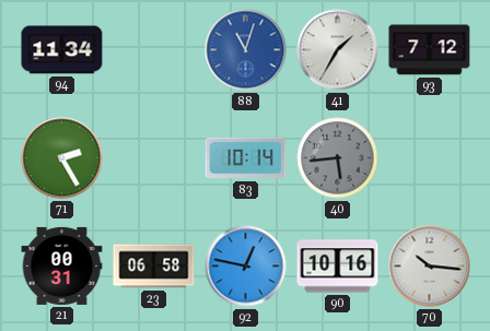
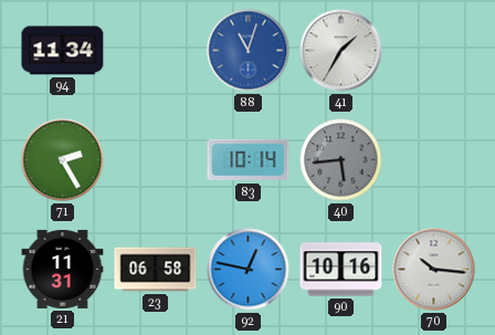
93: 7:12 -> none
21: 00:31 -> 11:31
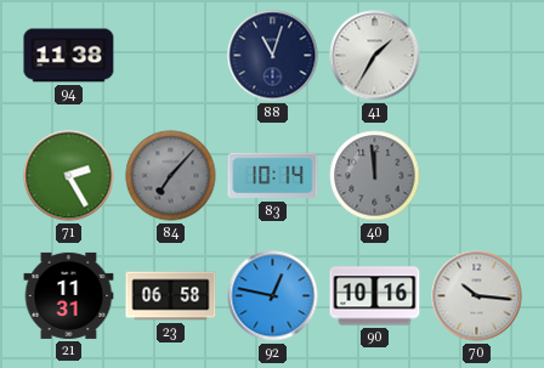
94: 11:34 -> 11:38
88 dial: blue -> navy
84: none -> 7:07
40: 5:44 -> 11:59
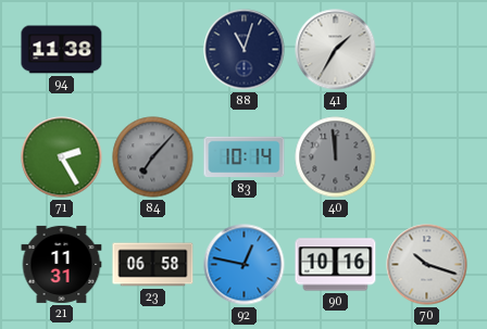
70: 10:16 -> 10:18
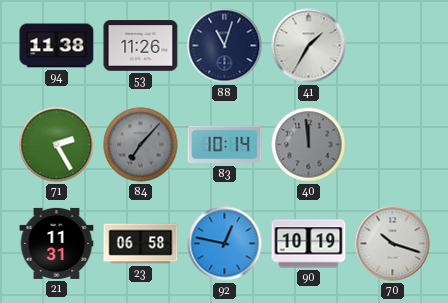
53: none -> 11:26
90: 10:16 -> 10:19
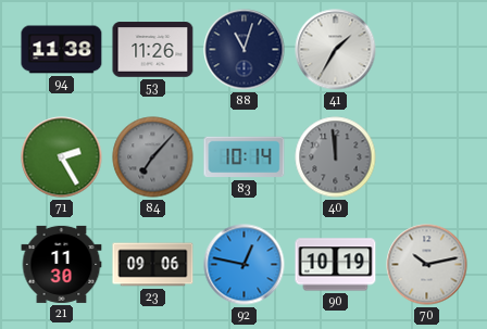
21: 11:31 -> 11:30
23: 06:58 -> 09:06
70: 10:18 -> 10:13
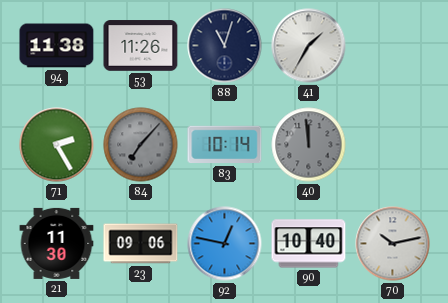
90: 10:19 -> 10:40
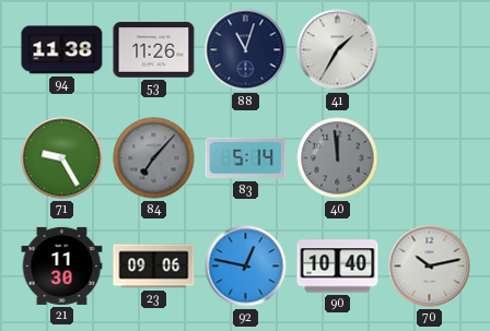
71: 2:25 -> 9:25
83: 10:14 -> 5:14
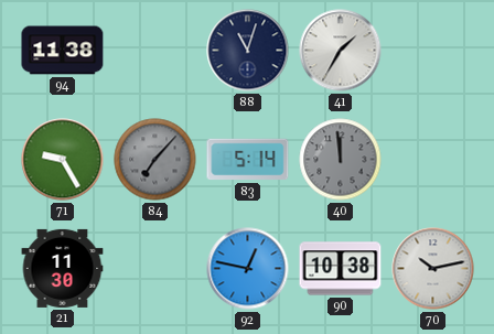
53: 11:26 -> none
23: 09:06 -> none
90: 10:40 -> 10:38
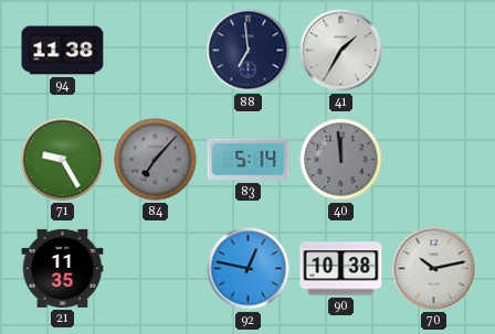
88: 11:03 -> 6:59
21: 11:30 -> 11:35
